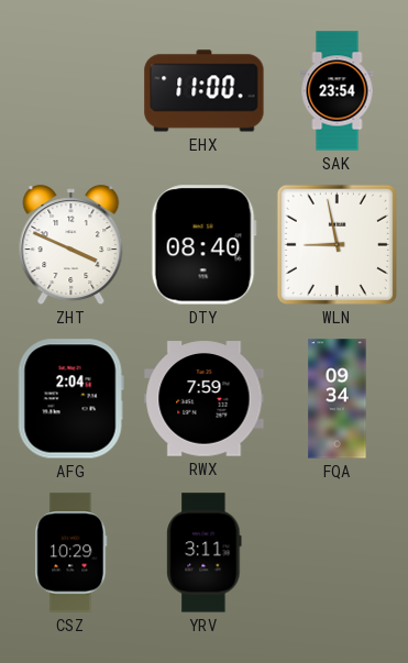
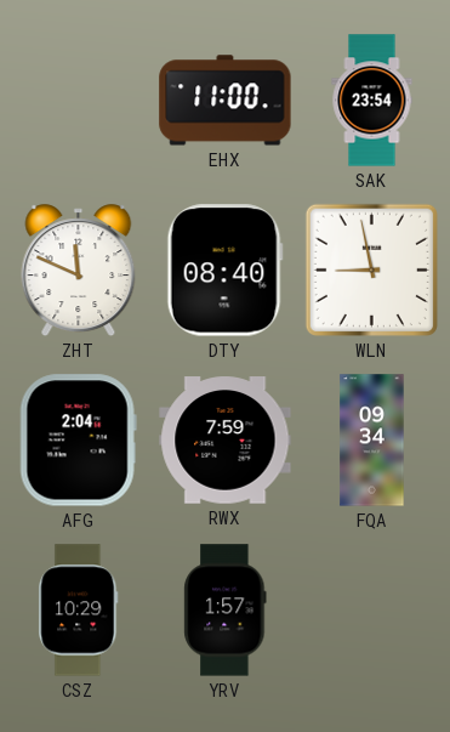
ZHT: 3:49 -> 11:49
YRV: 3:11 -> 1:57
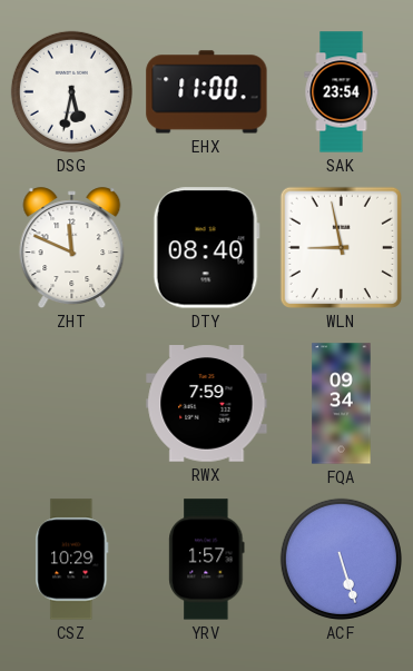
DSG: none -> 5:32
AFG: 2:04 -> none
ACF: none -> 5:27
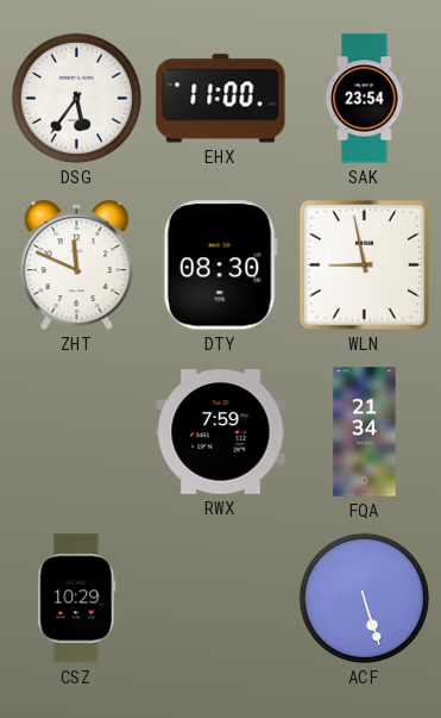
DSG: 5:32 -> 5:36
DTY: 08:40 -> 08:30
FQA: 09:34 -> 21:34
YRV: 1:57 -> none
